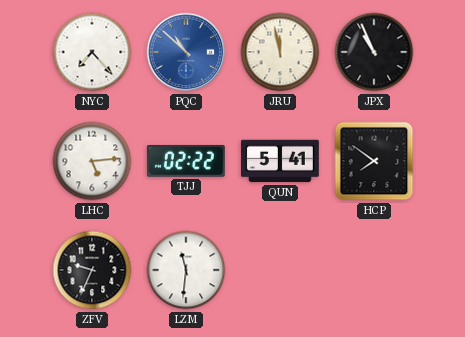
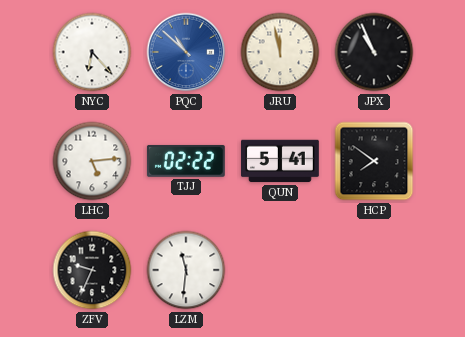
NYC: 7:23 -> 6:23
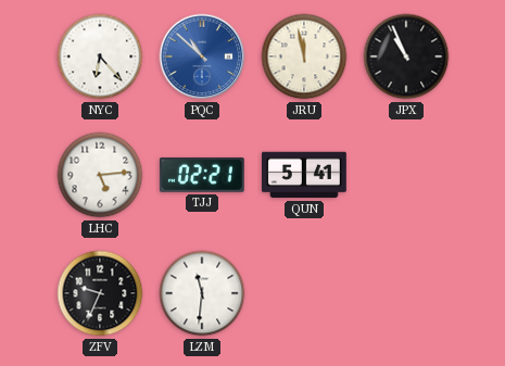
TJJ: 02:22 -> 02:21
HCP: 7:51 -> none
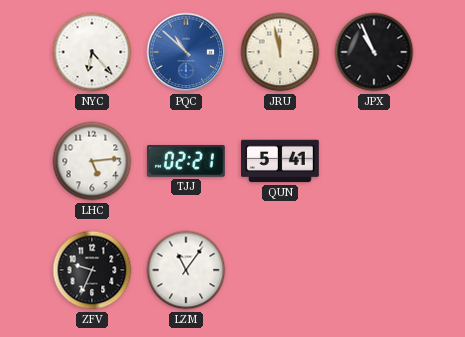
LZM: 11:31 -> 11:06
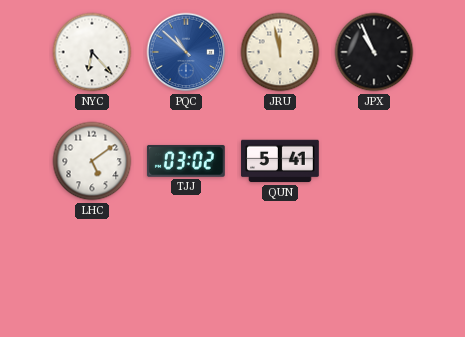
LHC: 5:14 -> 5:09
TJJ: 02:21 -> 03:02
ZFV: 9:34 -> none
LZM: 11:06 -> none
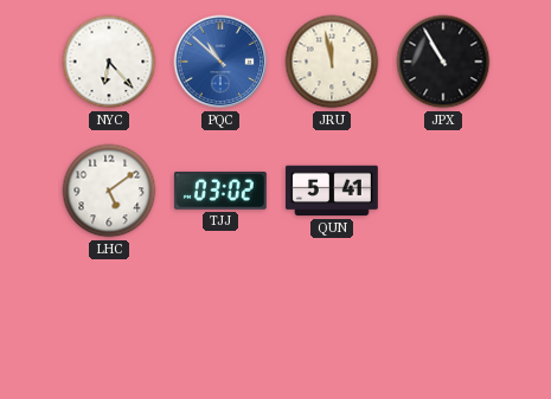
JPX: 10:56 -> 10:55
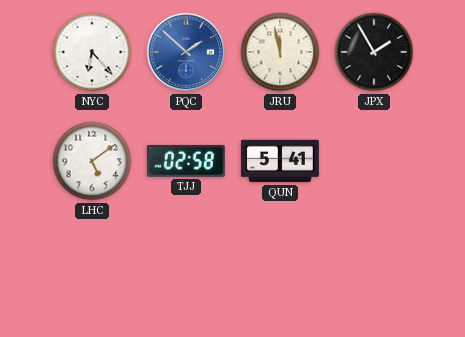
PQC: 10:52 -> 1:52
JPX: 10:55 -> 1:55
TJJ: 03:02 -> 02:58
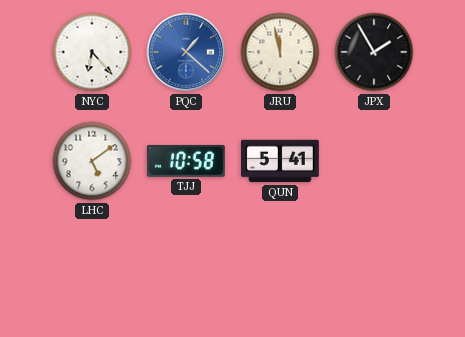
PQC: 1:52 -> 1:22
TJJ: 02:58 -> 10:58
